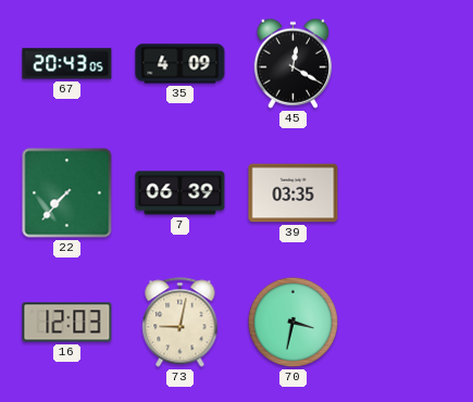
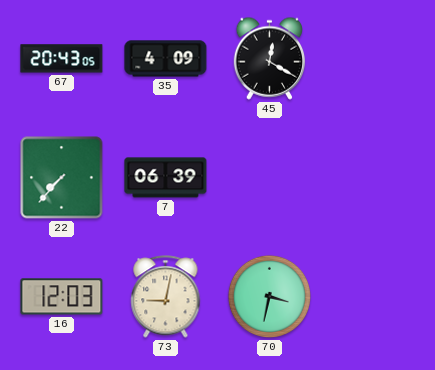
39: 03:35 -> none
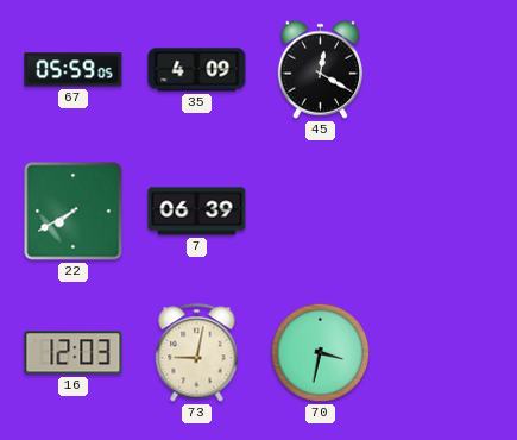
67: 20:43 -> 05:59
22: 7:37 -> 7:40
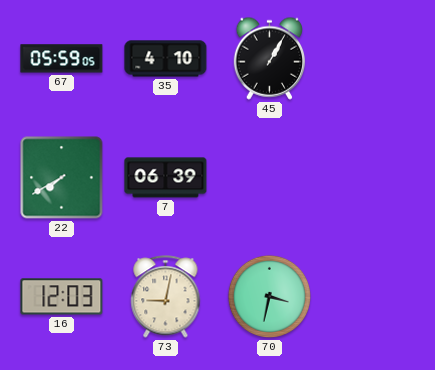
35: 4:09 -> 4:10
45: 12:20 -> 1:05
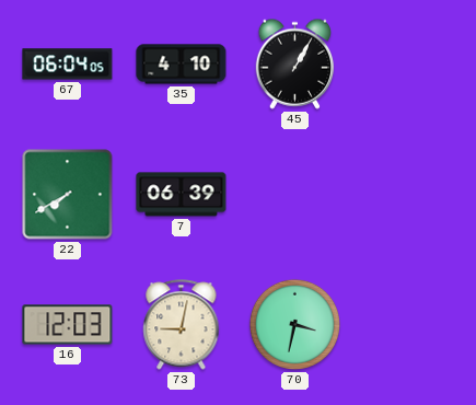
67: 05:59 -> 06:04
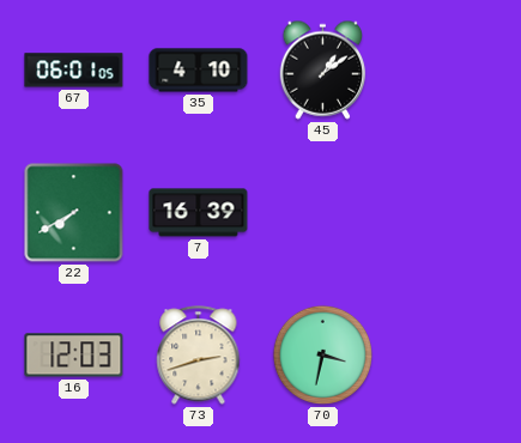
67: 06:04 -> 06:01
45: 1:05 -> 1:09
7: 06:39 -> 16:39
73: 9:02 -> 2:42
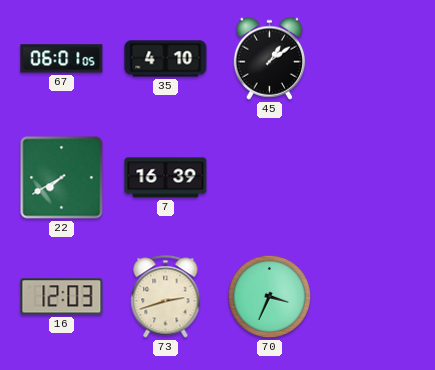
70: 3:32 -> 3:34
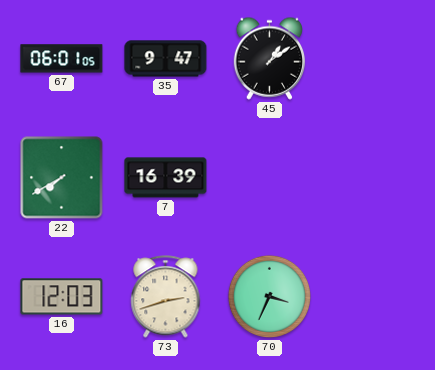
35: 4:10 -> 9:47
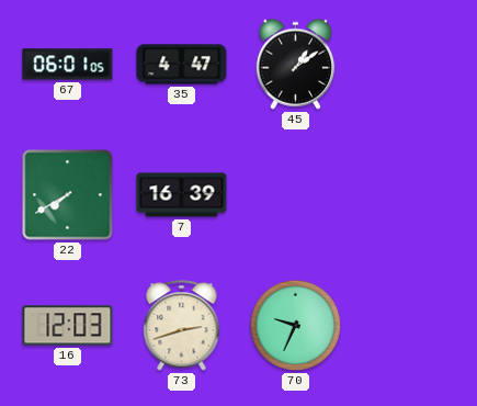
35: 9:47 -> 4:47
70: 3:34 -> 9:34
